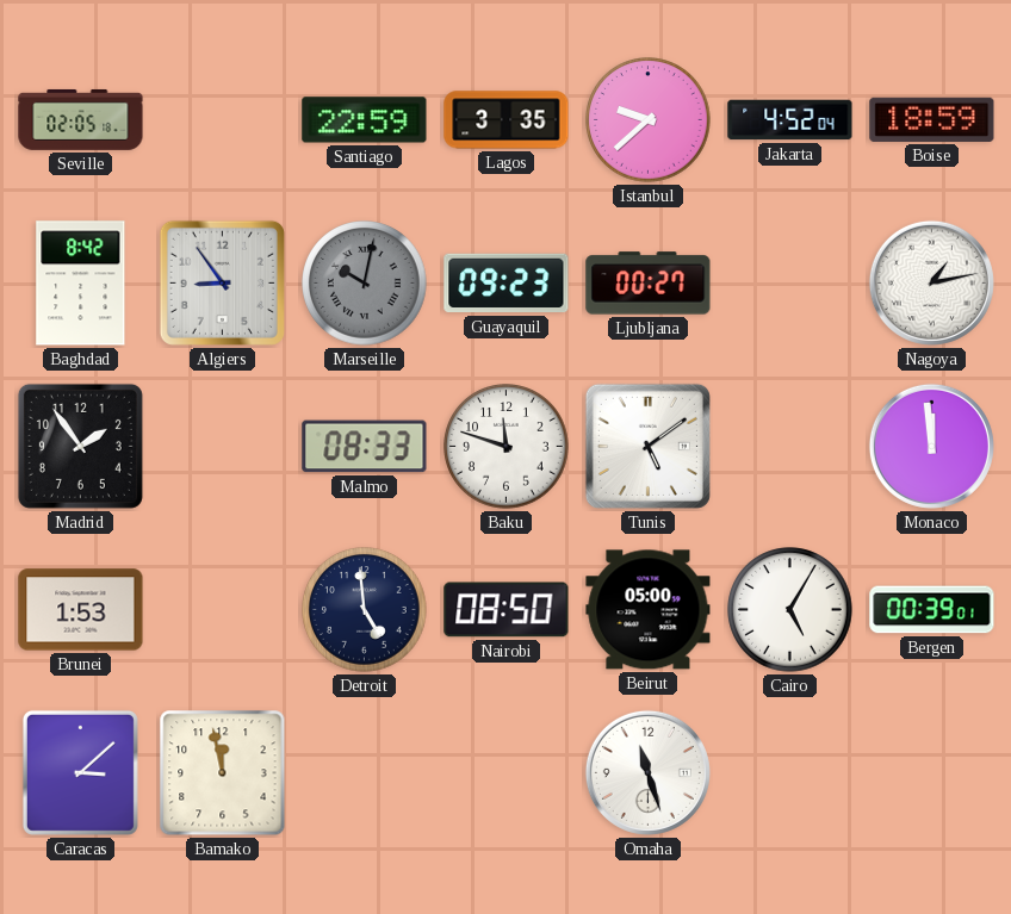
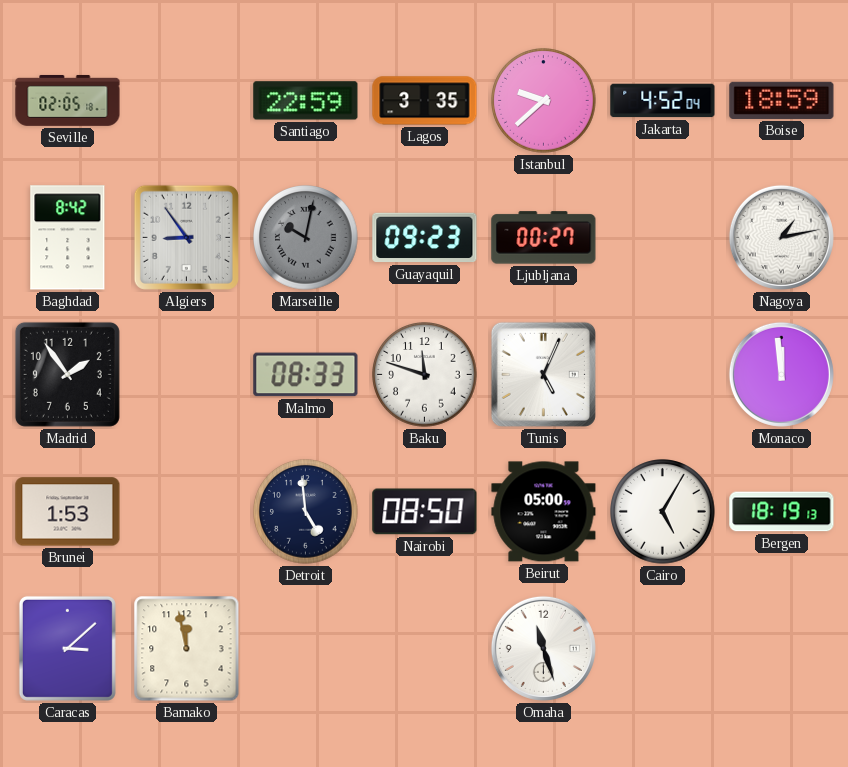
Tunis: 5:09 -> 5:04
Bergen: 00:39 -> 18:19
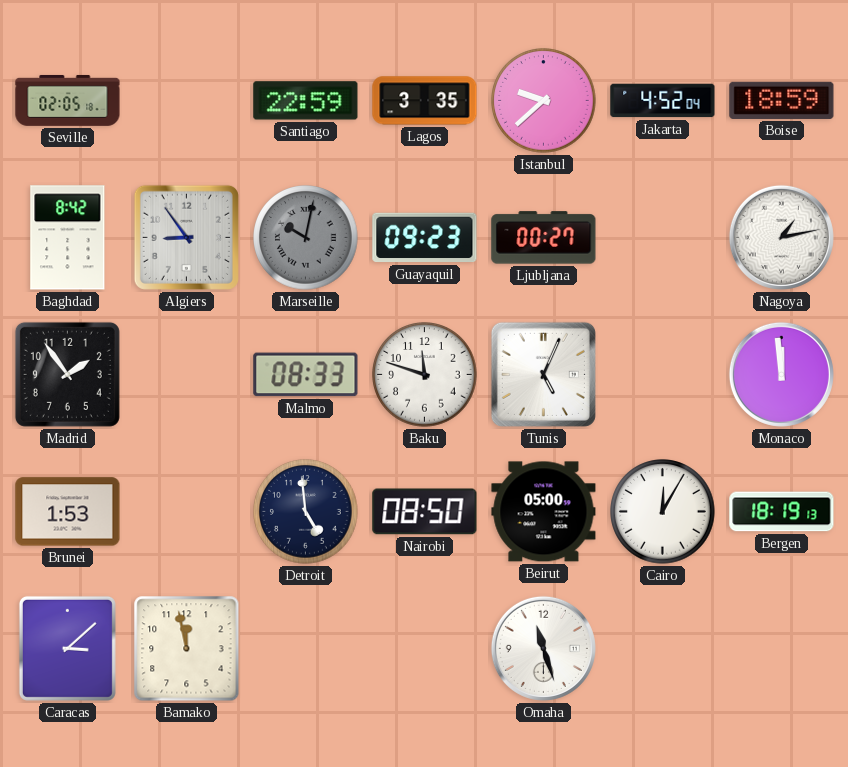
Cairo: 5:05 -> 12:05
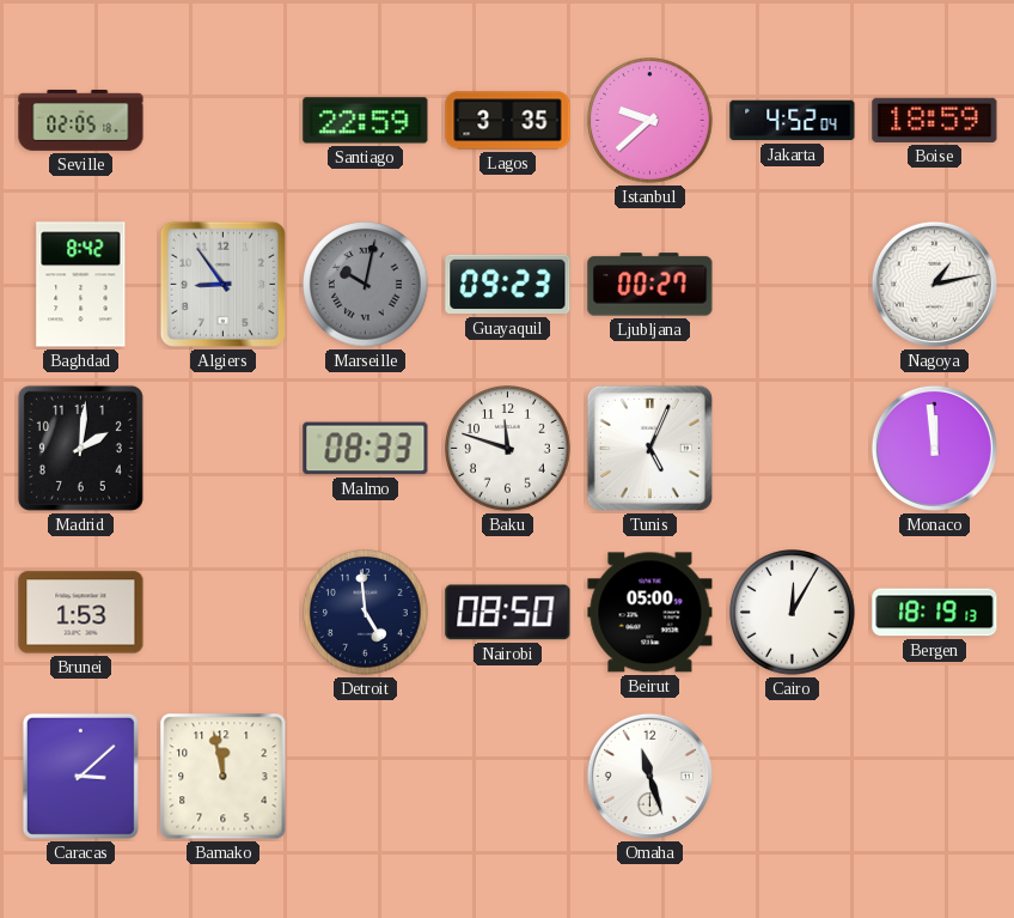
Madrid: 1:54 -> 2:01
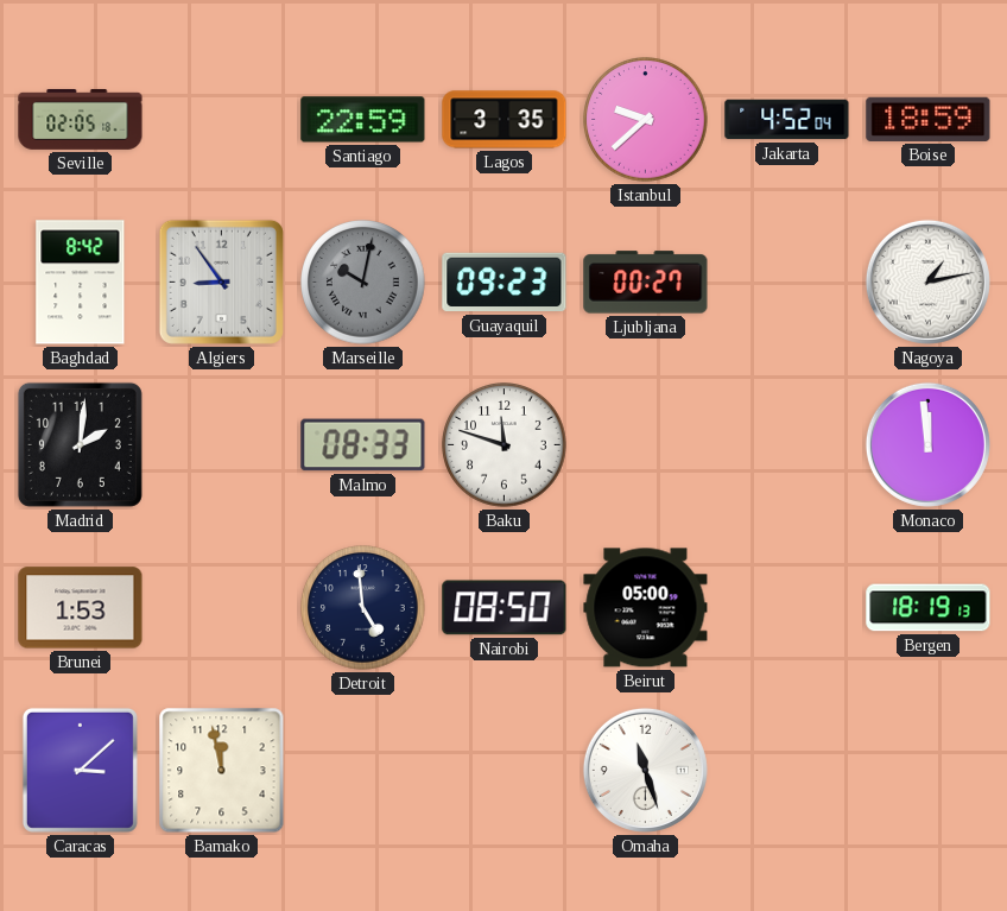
Tunis: 5:04 -> none
Cairo: 12:05 -> none
